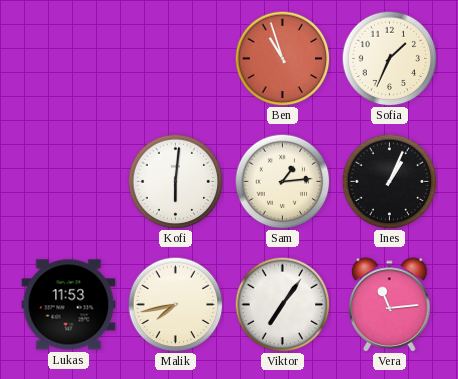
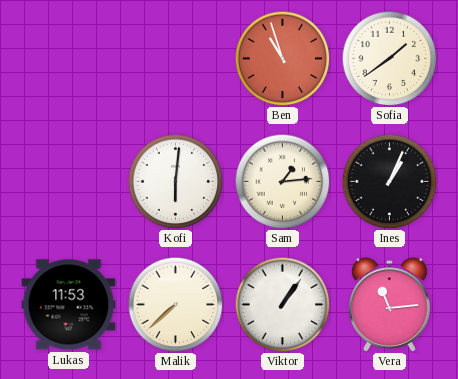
Sofia: 1:34 -> 1:39
Malik: 7:43 -> 7:38
Viktor: 7:06 -> 1:06
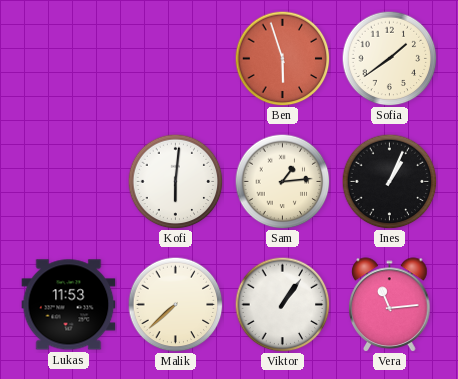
Ben: 10:57 -> 5:57
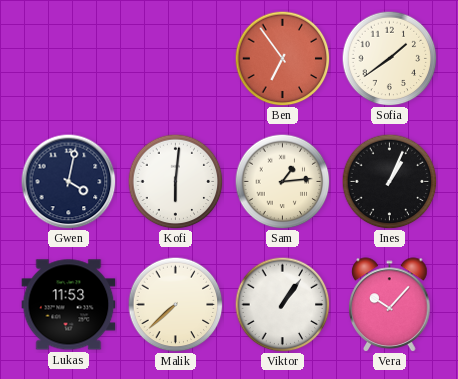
Ben: 5:57 -> 6:54
Gwen: none -> 4:02
Vera: 11:14 -> 10:07
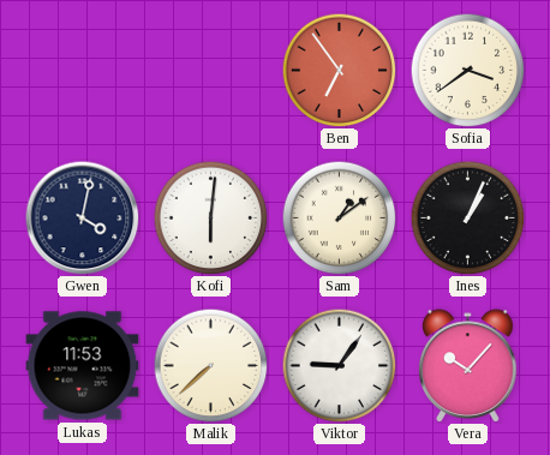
Sofia: 1:39 -> 3:39
Sam: 1:14 -> 1:09
Viktor: 1:06 -> 9:06
